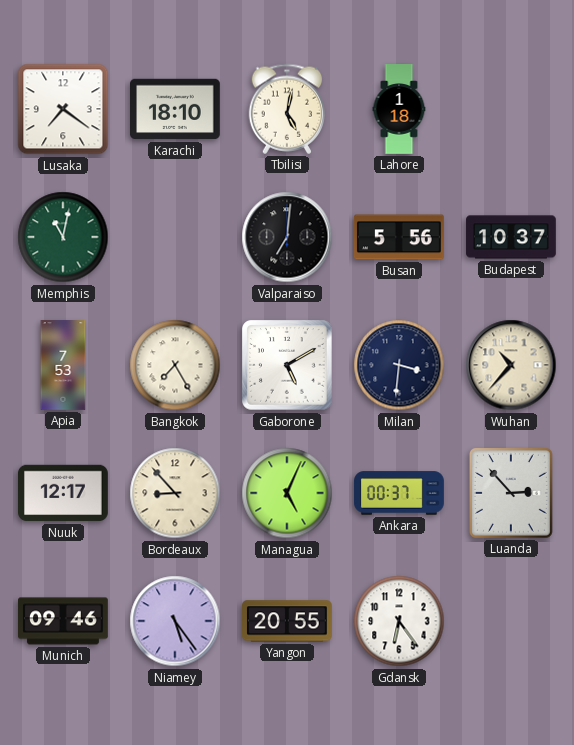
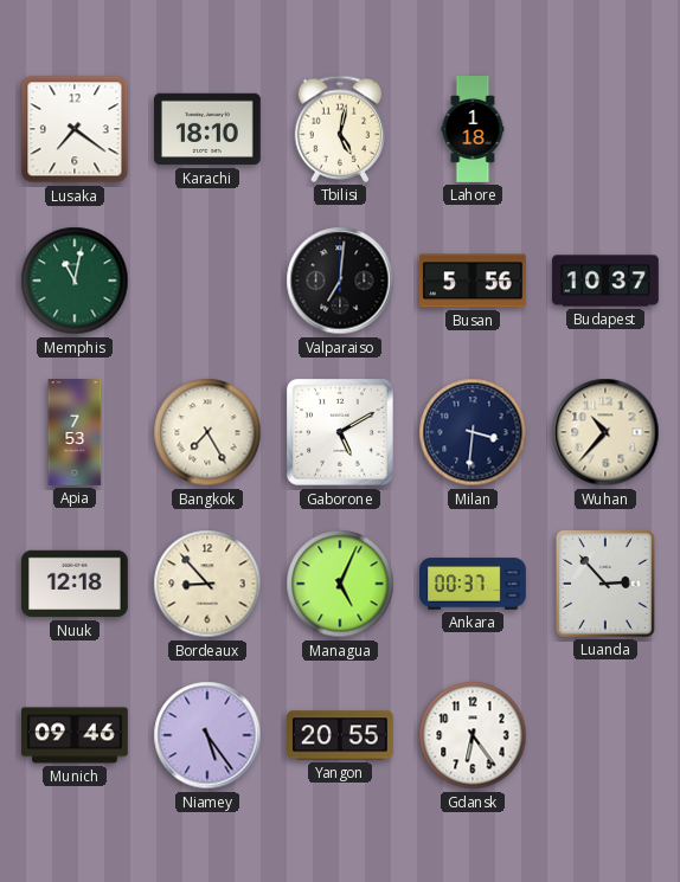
Nuuk: 12:17 -> 12:18
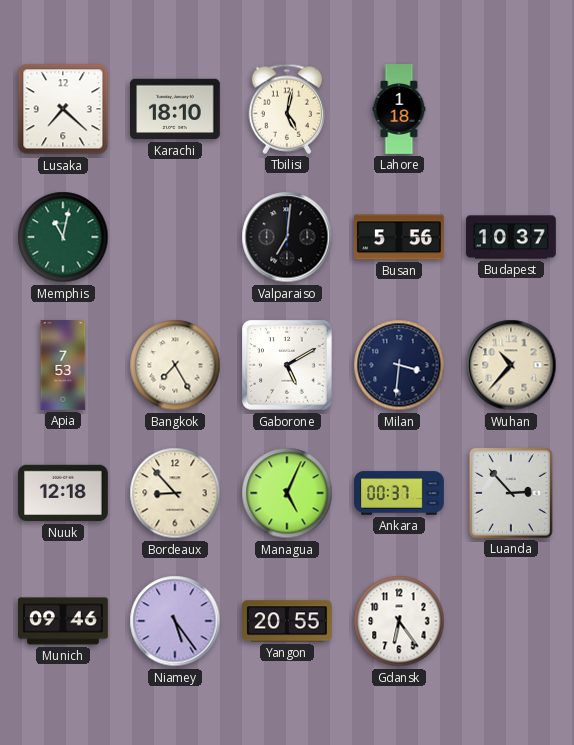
Lusaka: 7:21 -> 7:22
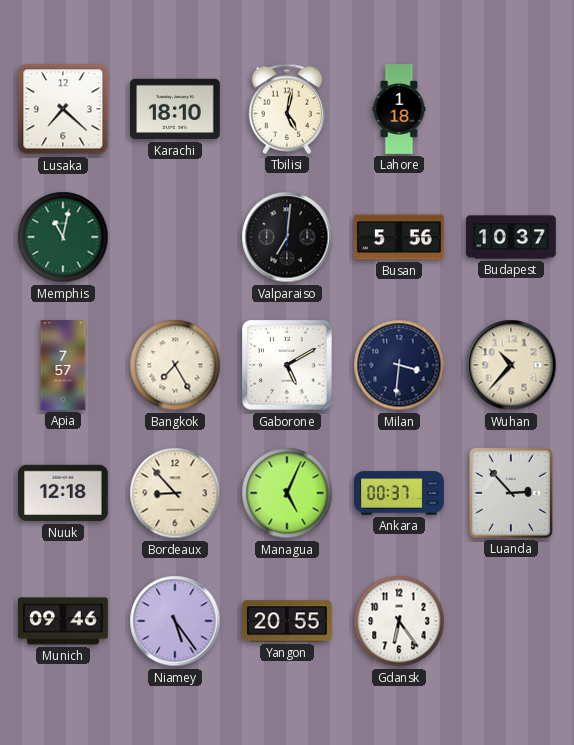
Apia: 7:53 -> 7:57
